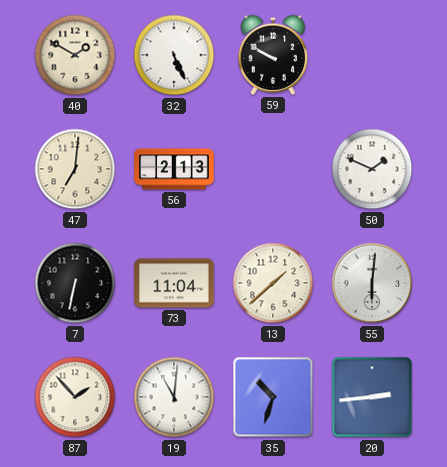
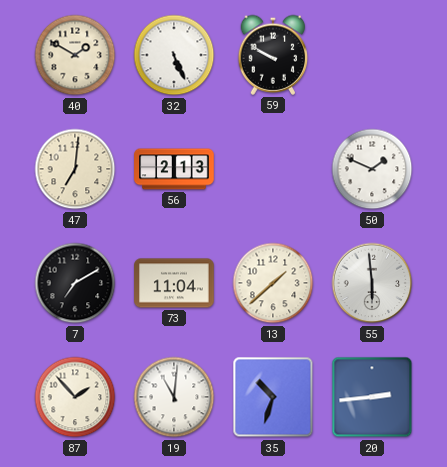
7: 6:32 -> 7:10
55: 6:01 -> 5:59
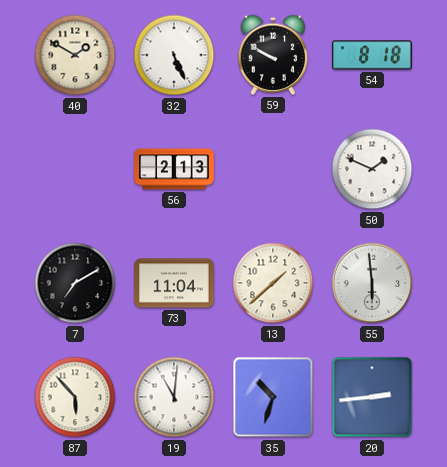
54: none -> 8:18
47: 7:01 -> none
87: 1:53 -> 5:53
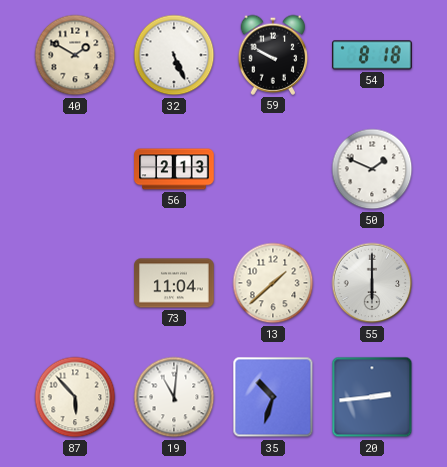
7: 7:10 -> none
55: 5:59 -> 6:00
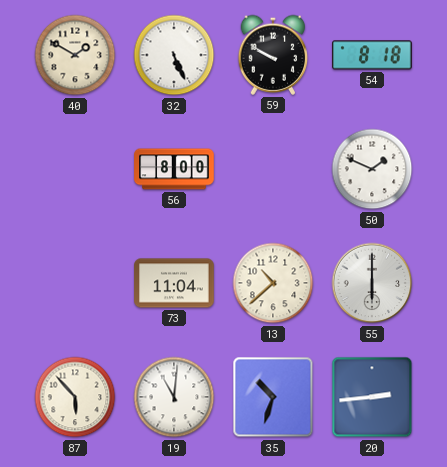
56: 2:13 -> 8:00
13: 1:38 -> 10:38
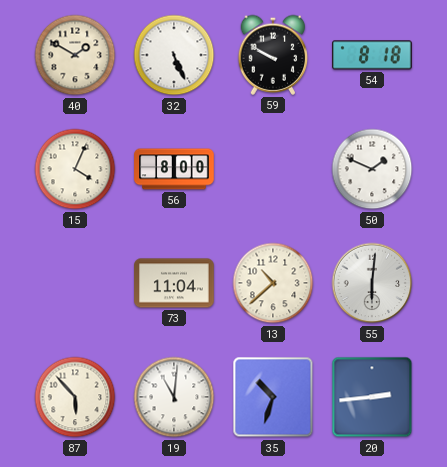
15: none -> 4:04
55: 6:00 -> 6:01
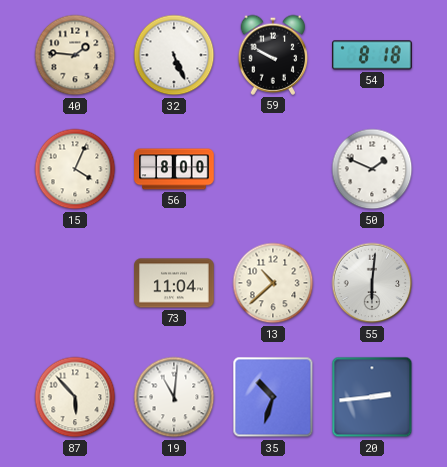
40: 1:50 -> 1:46
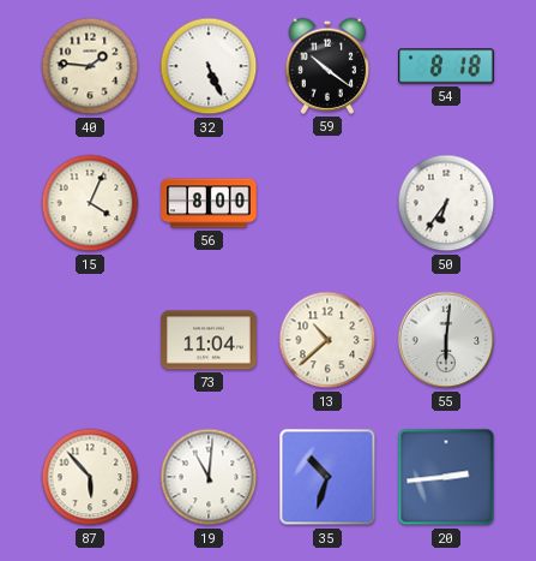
59: 9:50 -> 10:21
50: 1:49 -> 6:36
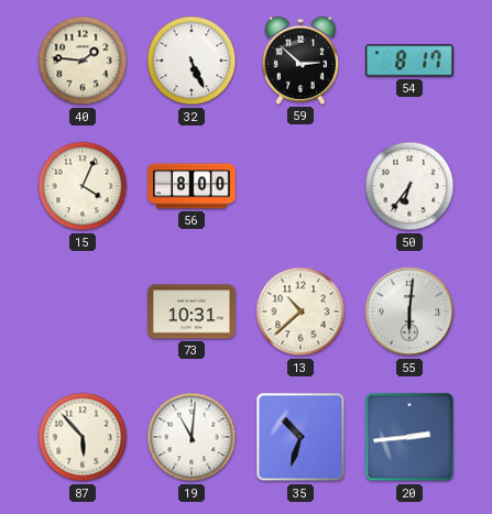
59: 10:21 -> 2:52
54: 8:18 -> 8:17
73: 11:04 -> 10:31
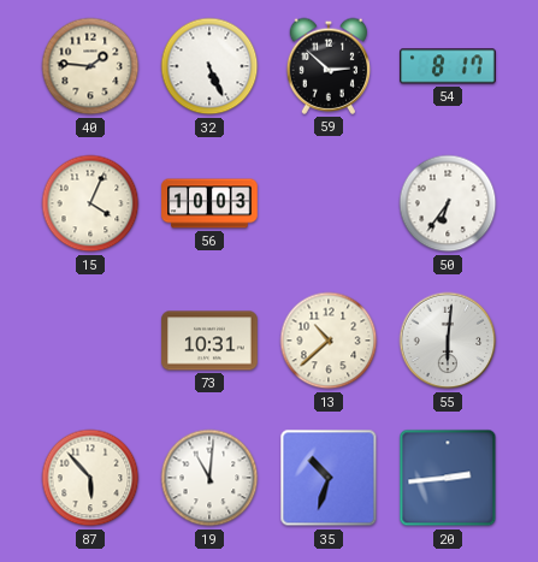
56: 8:00 -> 10:03
